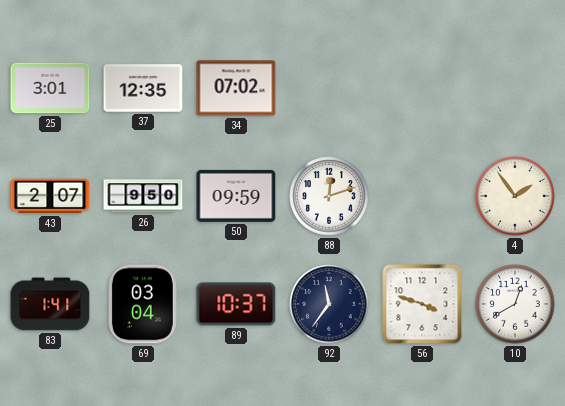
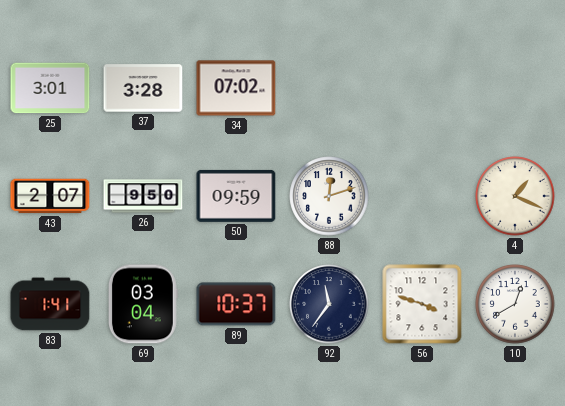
37: 12:35 -> 3:28
4: 1:54 -> 1:19
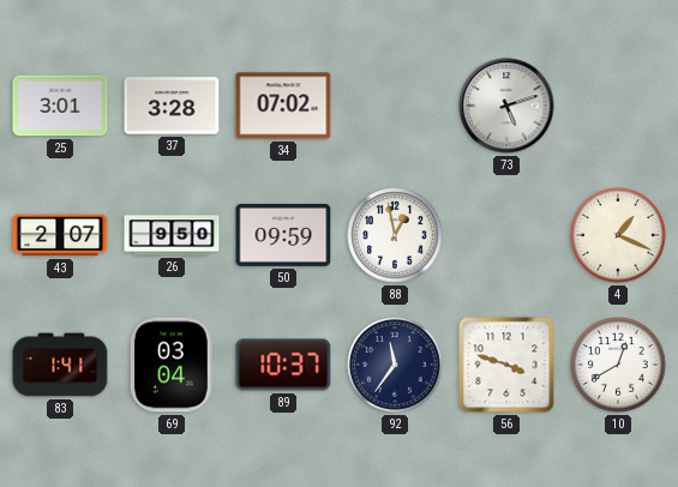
73: none -> 5:12
88: 12:12 -> 12:58
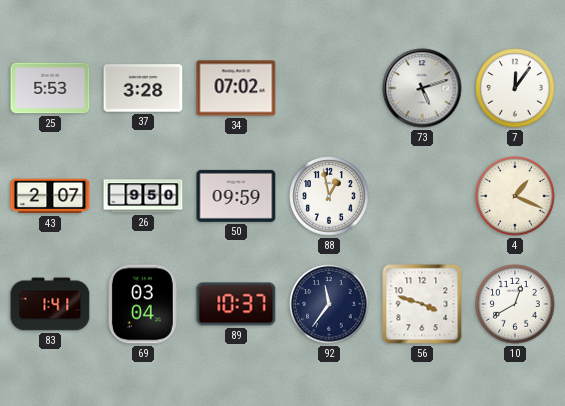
25: 3:01 -> 5:53
7: none -> 12:06
